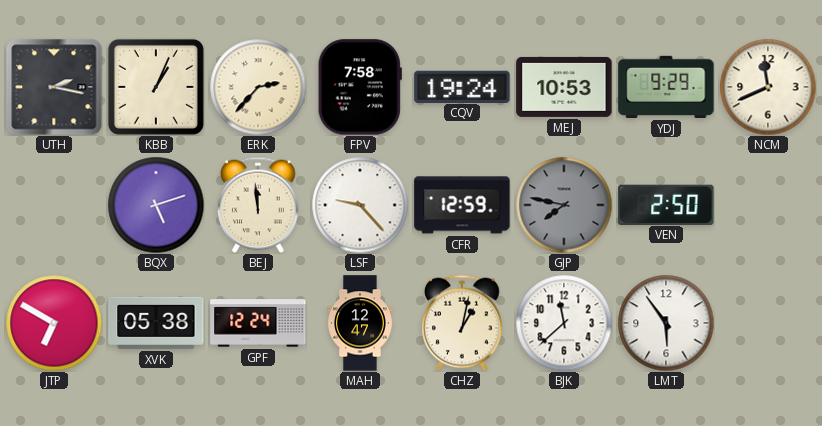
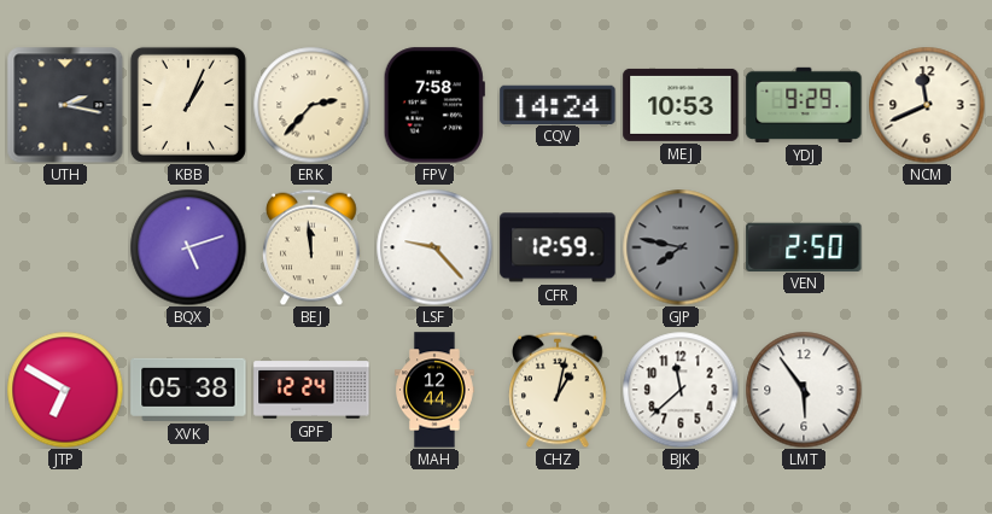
CQV: 19:24 -> 14:24
MAH: 12:47 -> 12:44
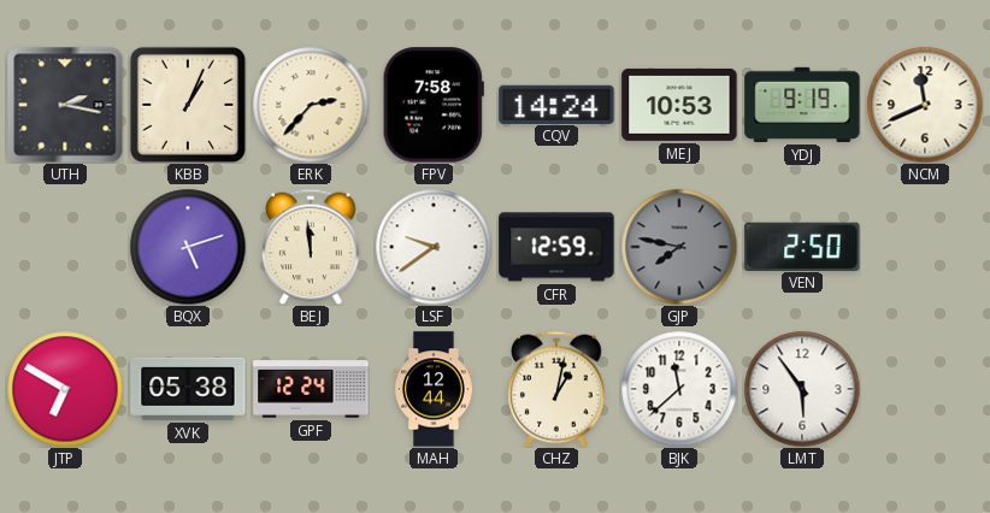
YDJ: 9:29 -> 9:19
LSF: 9:23 -> 9:39
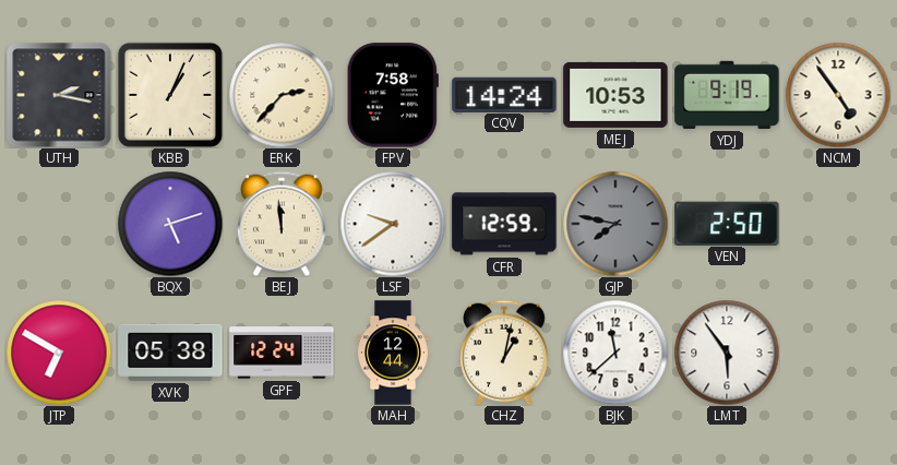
NCM: 11:41 -> 4:54
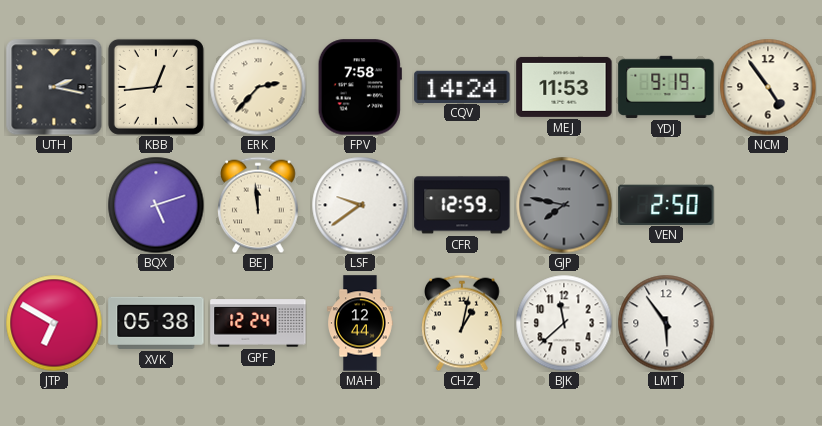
KBB: 1:04 -> 12:44
MEJ: 10:53 -> 11:53
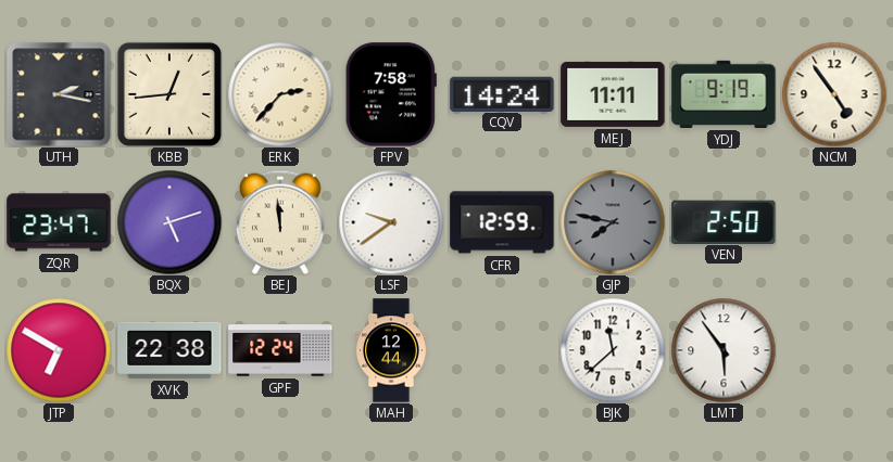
MEJ: 11:53 -> 11:11
ZQR: none -> 23:47
XVK: 05:38 -> 22:38
CHZ: 1:02 -> none
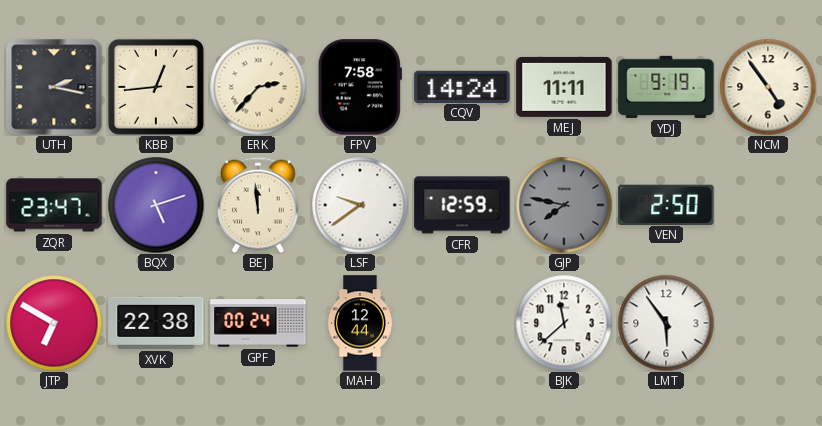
GPF: 12:24 -> 00:24
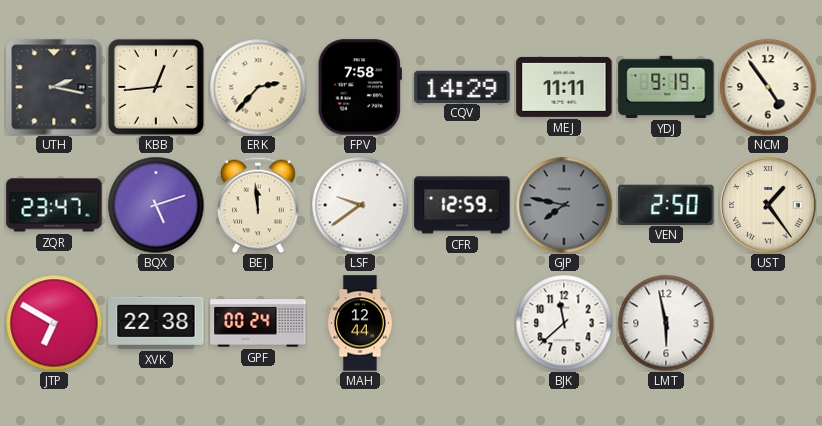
CQV: 14:24 -> 14:29
UST: none -> 1:24
LMT: 5:54 -> 5:58
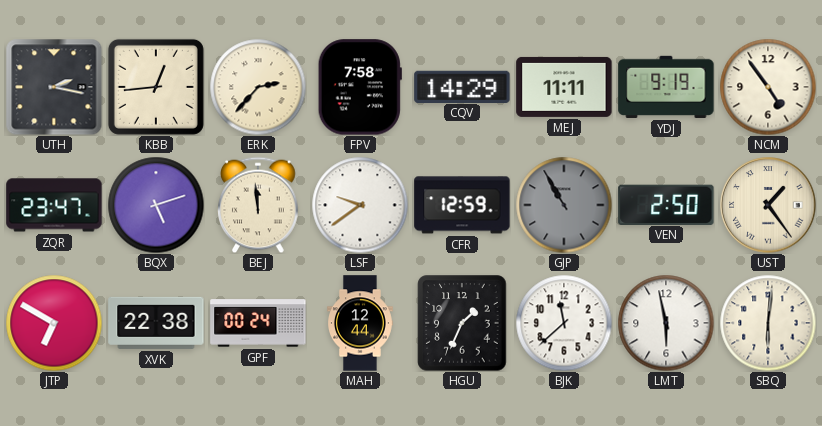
GJP: 7:47 -> 10:55
HGU: none -> 1:34
SBQ: none -> 6:01
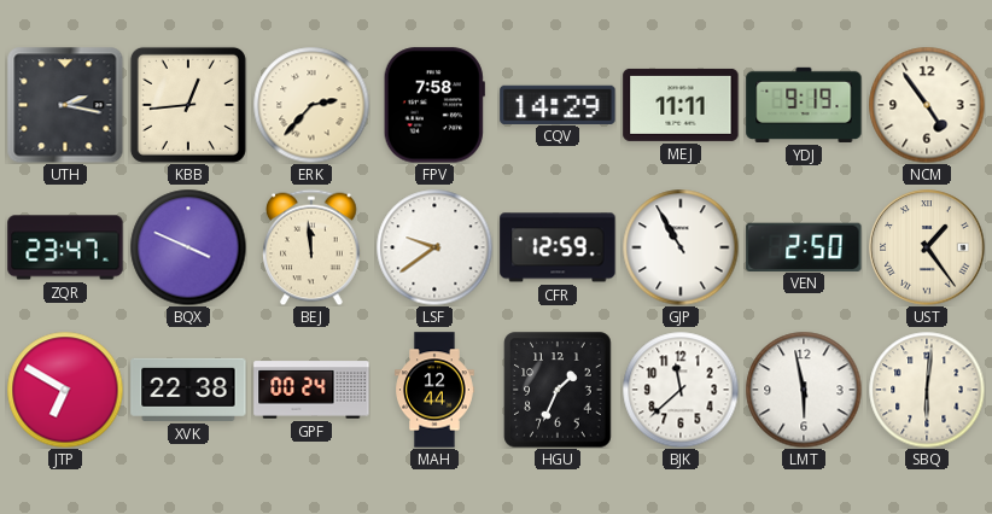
BQX: 5:12 -> 3:49
GJP dial: grey -> white
